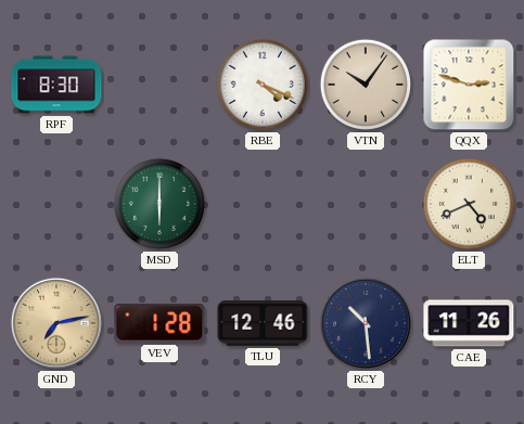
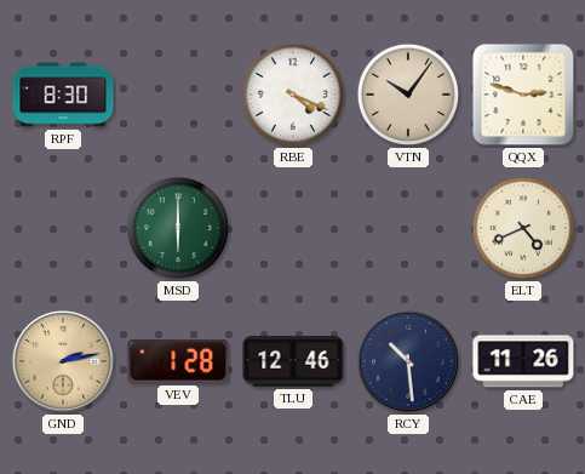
GND: 7:13 -> 2:13
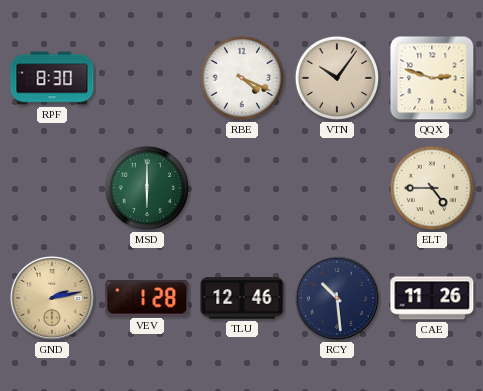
ELT: 4:41 -> 4:45
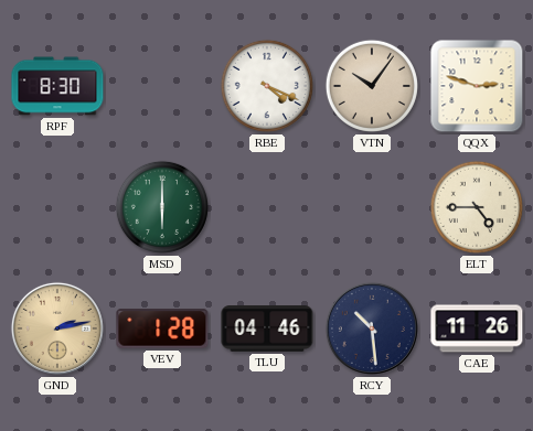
TLU: 12:46 -> 04:46
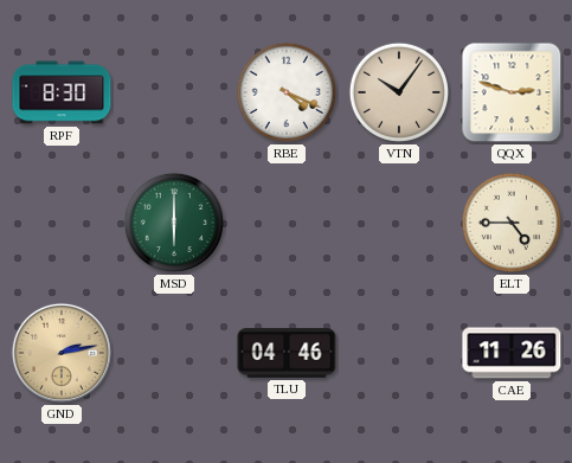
VEV: 1:28 -> none
RCY: 10:29 -> none
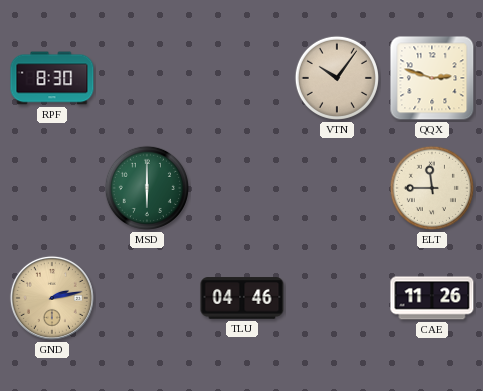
RBE: 4:19 -> none
ELT: 4:45 -> 11:45
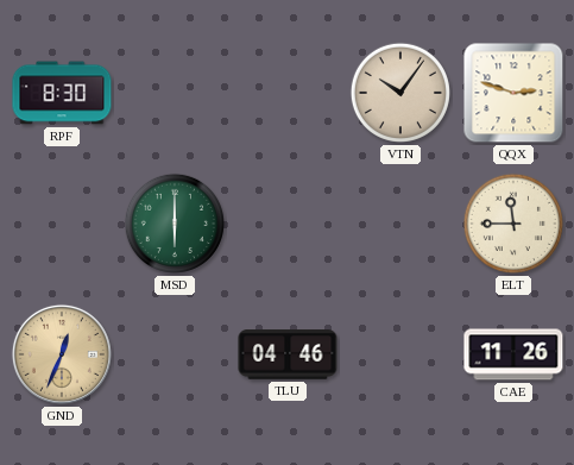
GND: 2:13 -> 12:34
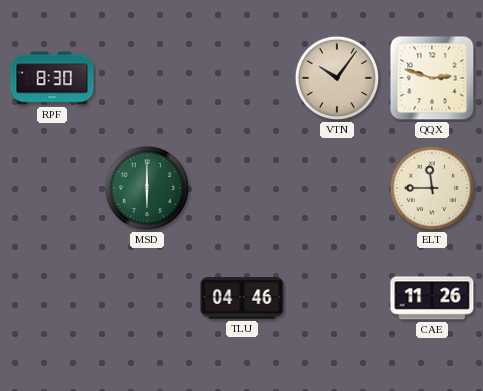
GND: 12:34 -> none
